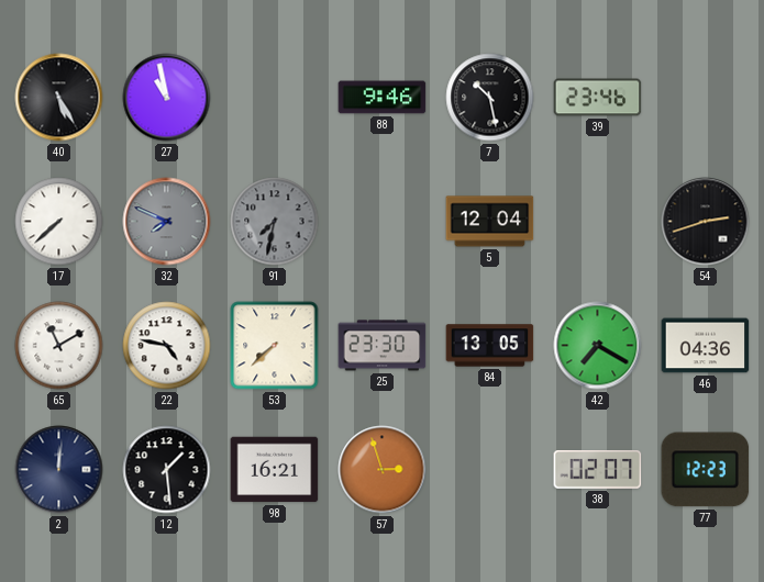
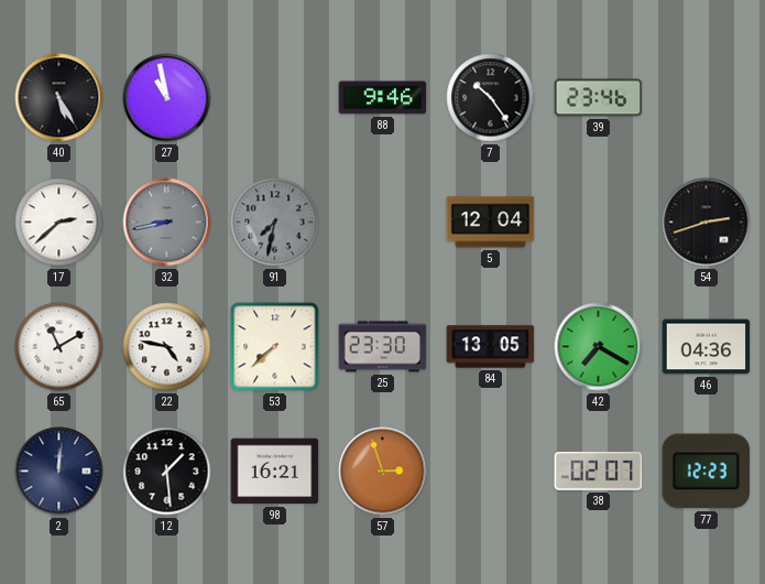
7: 10:28 -> 10:24
17: 7:38 -> 2:38
32: 7:49 -> 8:43
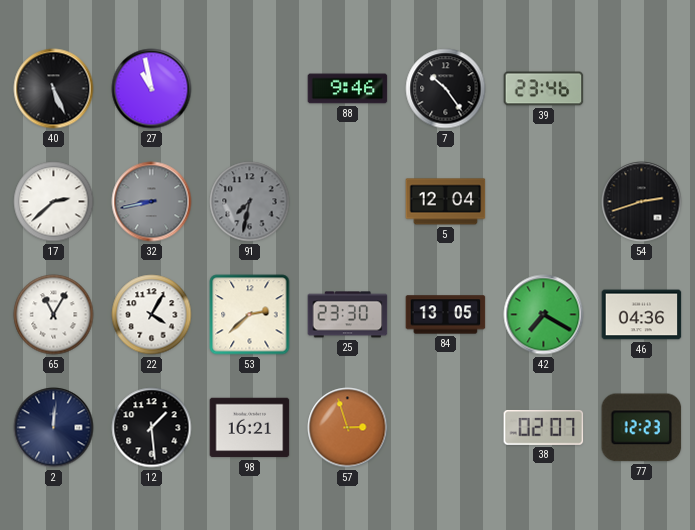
40: 5:25 -> 5:26
65: 11:10 -> 11:05
22: 4:47 -> 4:05
53: 7:38 -> 2:38
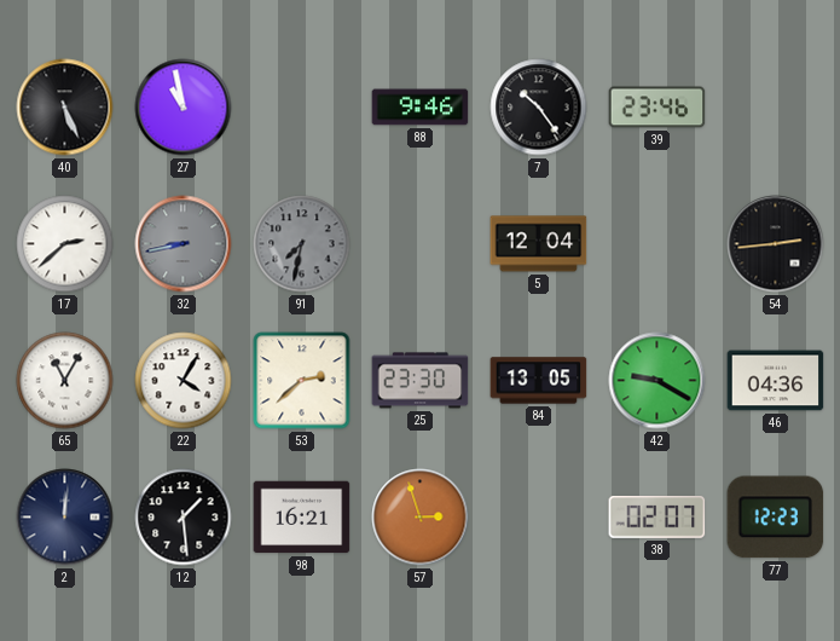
54: 2:42 -> 2:44
42: 7:20 -> 9:20
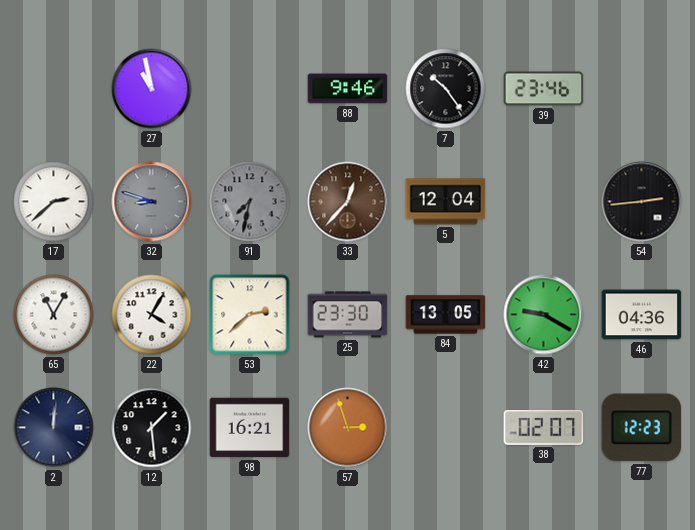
40: 5:26 -> none
32: 8:43 -> 8:48
33: none -> 12:37
